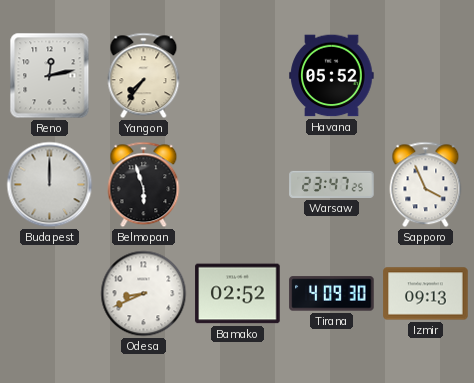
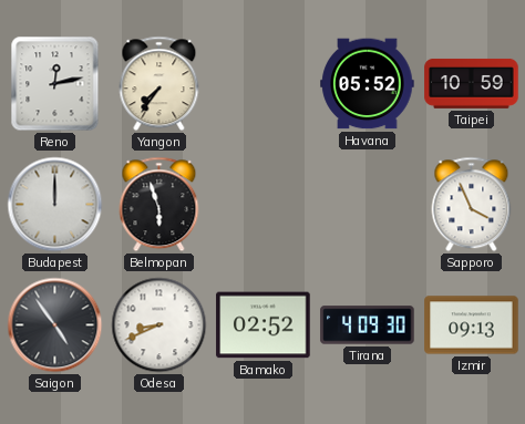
Taipei: none -> 10:59
Warsaw: 23:47 -> none
Saigon: none -> 4:54
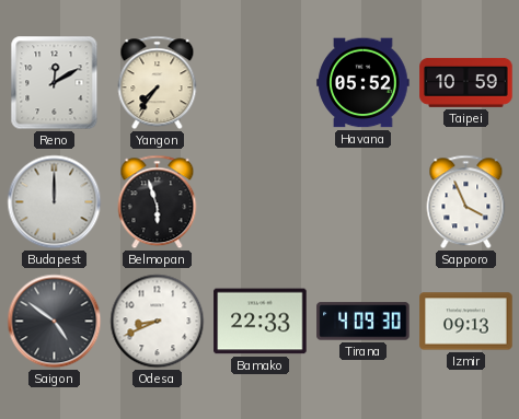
Reno: 12:13 -> 12:10
Saigon: 4:54 -> 4:51
Bamako: 02:52 -> 22:33
